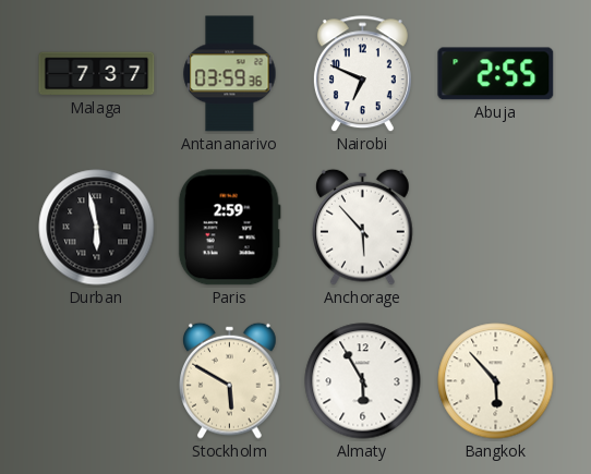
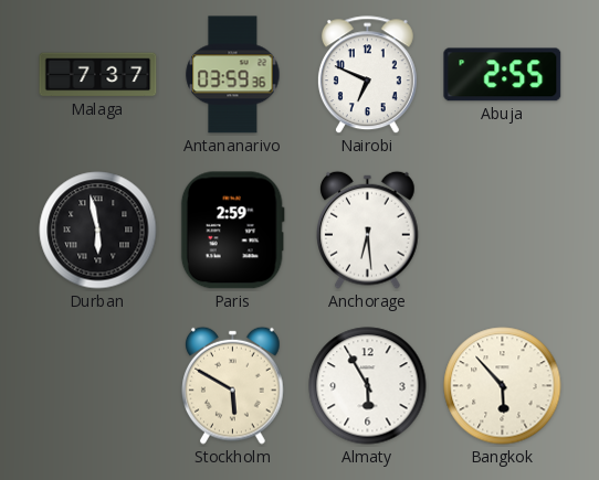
Anchorage: 5:53 -> 6:29
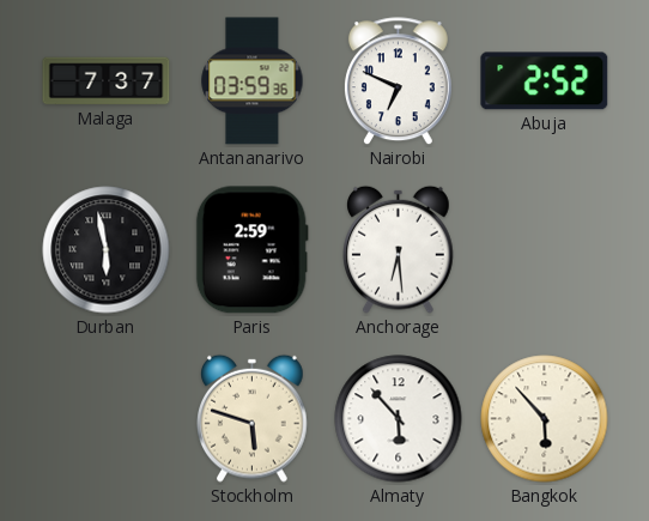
Abuja: 2:55 -> 2:52
Stockholm: 5:50 -> 5:48
Almaty: 5:55 -> 5:53
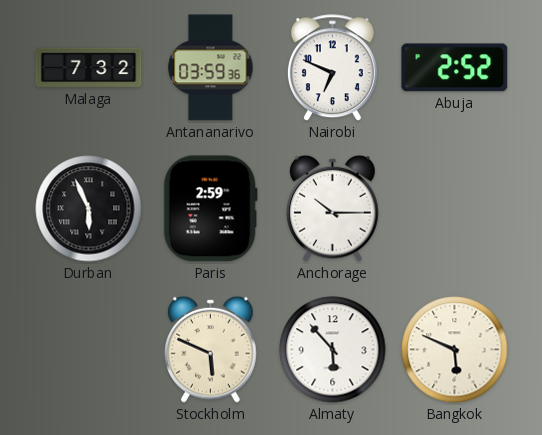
Malaga: 7:37 -> 7:32
Durban: 5:58 -> 5:56
Anchorage: 6:29 -> 10:15
Stockholm: 5:48 -> 5:49
Bangkok: 5:53 -> 5:49
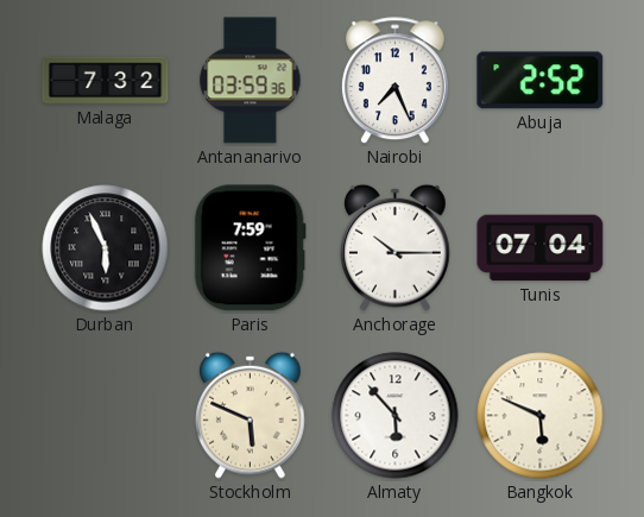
Nairobi: 6:49 -> 7:26
Paris: 2:59 -> 7:59
Tunis: none -> 07:04
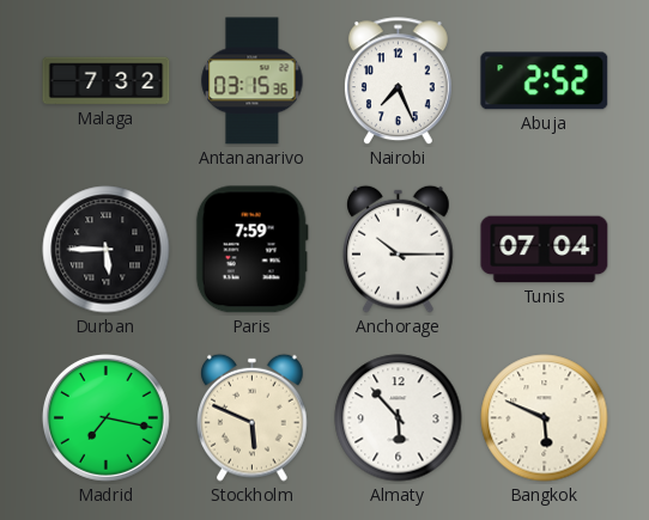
Antananarivo: 03:59 -> 03:15
Durban: 5:56 -> 5:45
Madrid: none -> 7:17
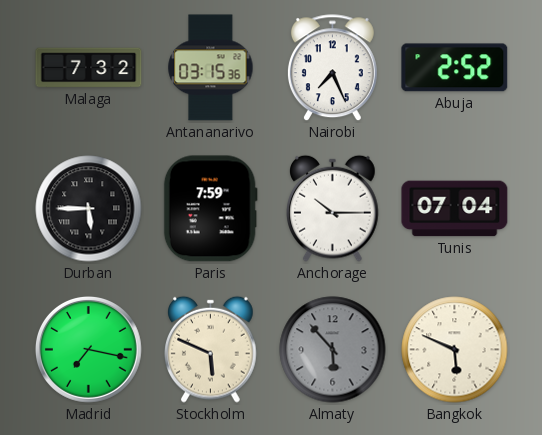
Almaty dial: white -> grey
